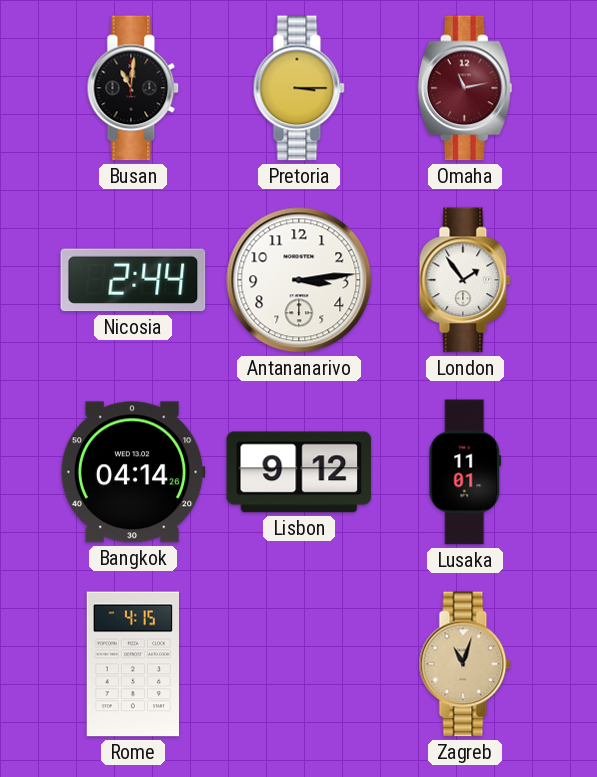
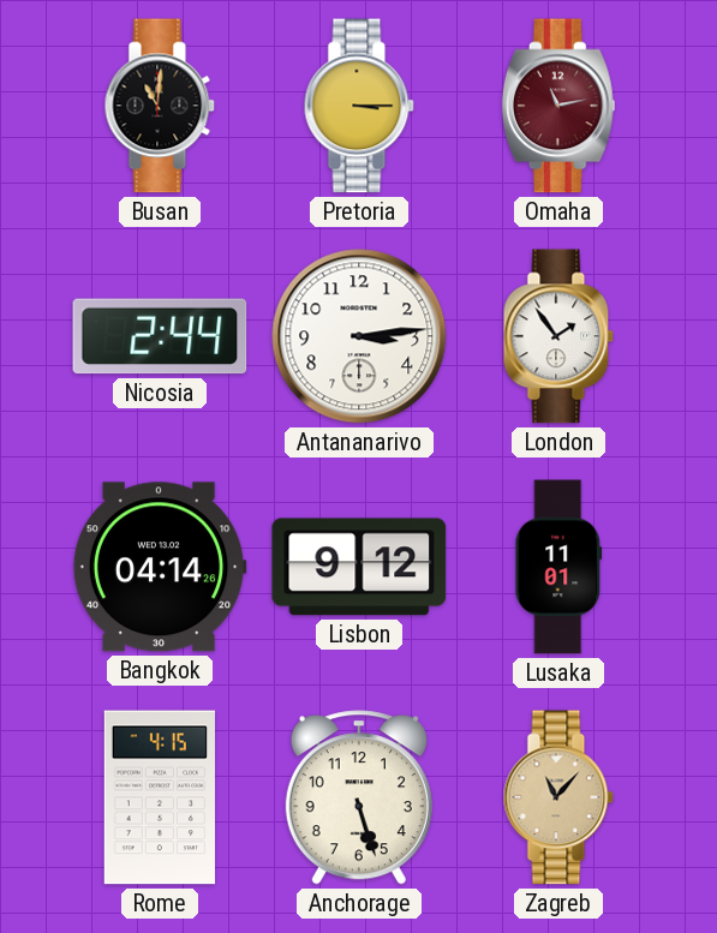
Anchorage: none -> 5:27
Zagreb: 11:03 -> 11:07
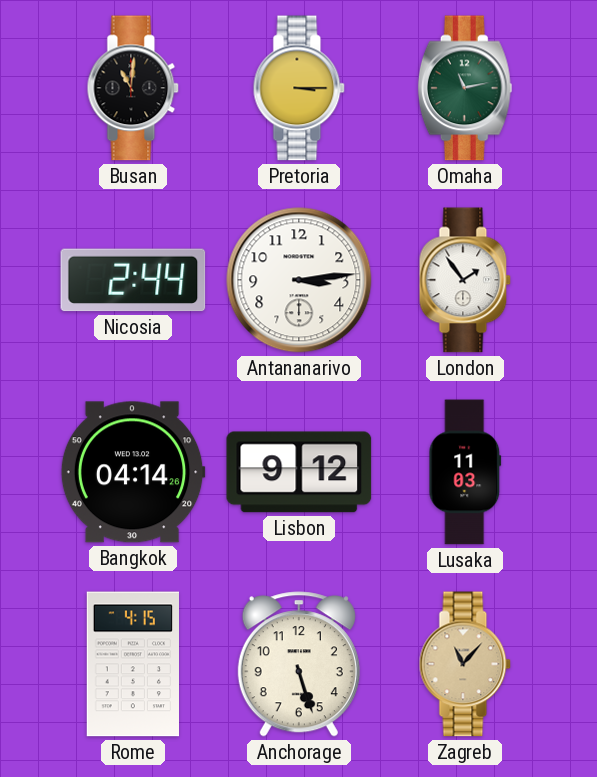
Omaha dial: burgundy -> green
Lusaka: 11:01 -> 11:03
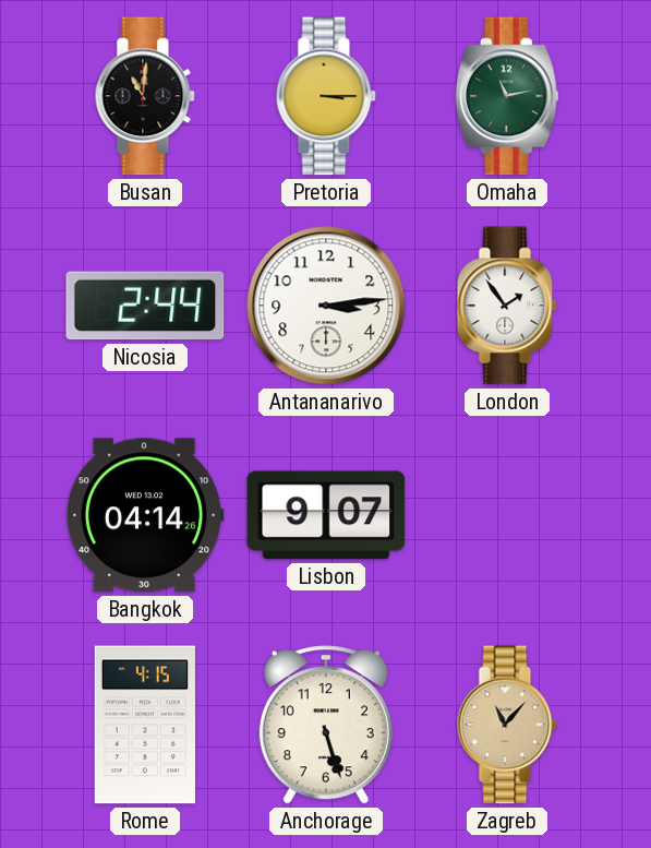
Lisbon: 9:12 -> 9:07
Lusaka: 11:03 -> none
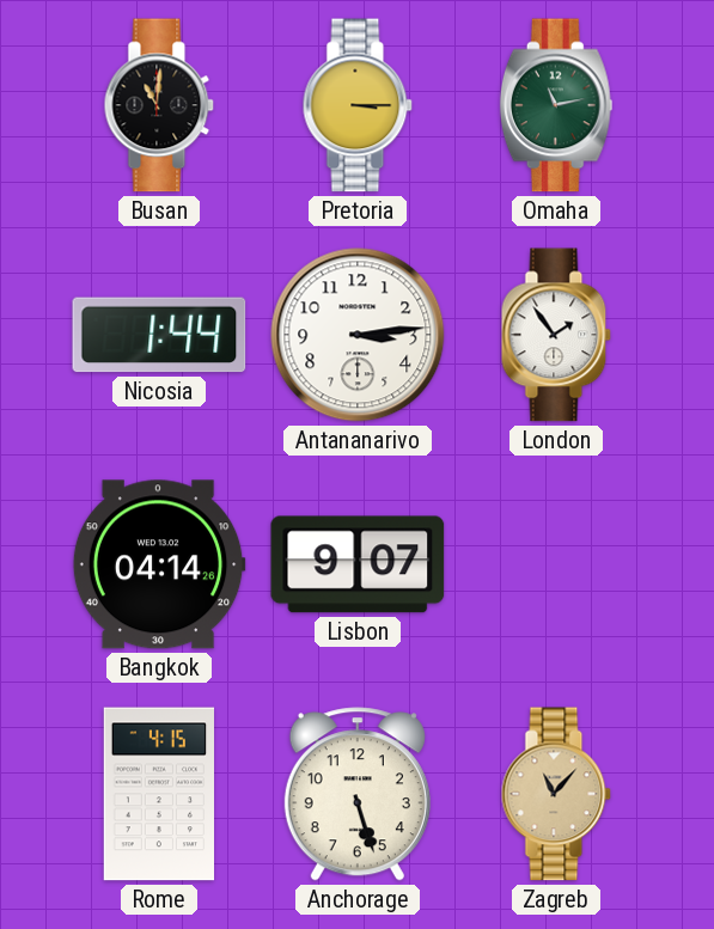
Nicosia: 2:44 -> 1:44
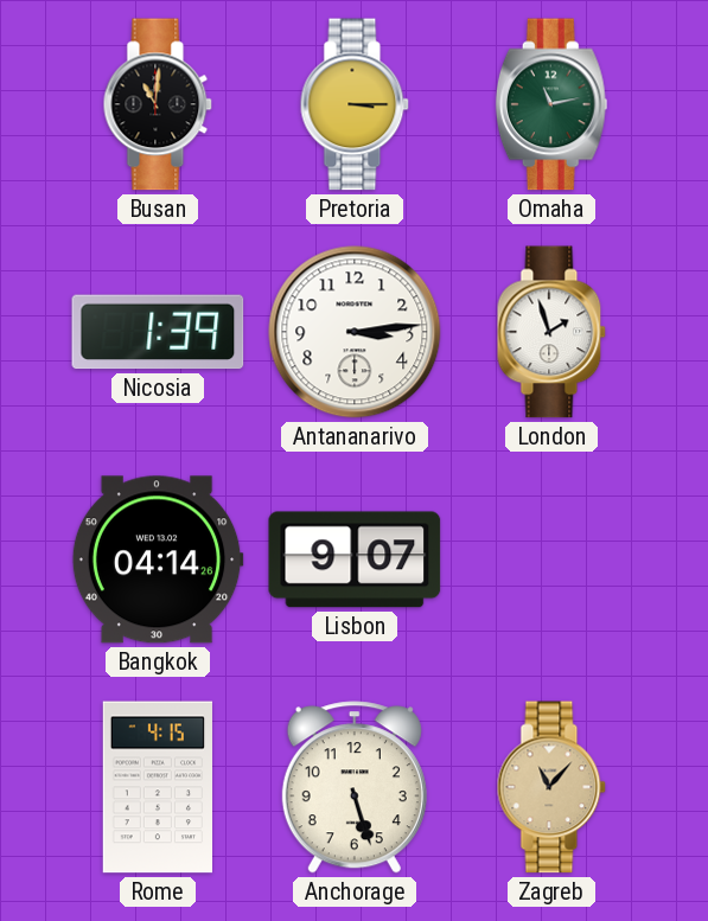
Nicosia: 1:44 -> 1:39
London: 1:54 -> 1:57
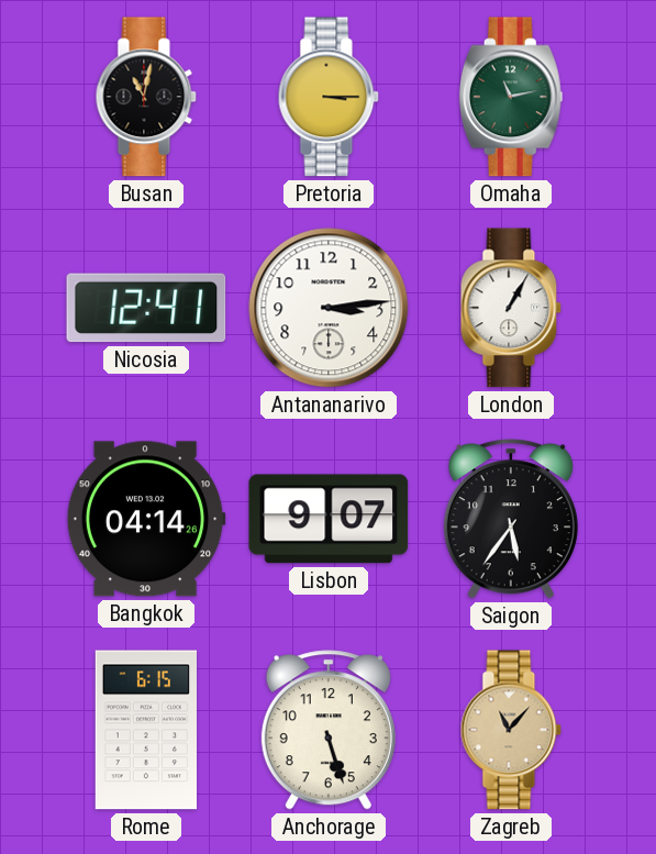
Busan: 11:01 -> 11:02
Nicosia: 1:39 -> 12:41
London: 1:57 -> 1:05
Saigon: none -> 5:36
Rome: 4:15 -> 6:15
